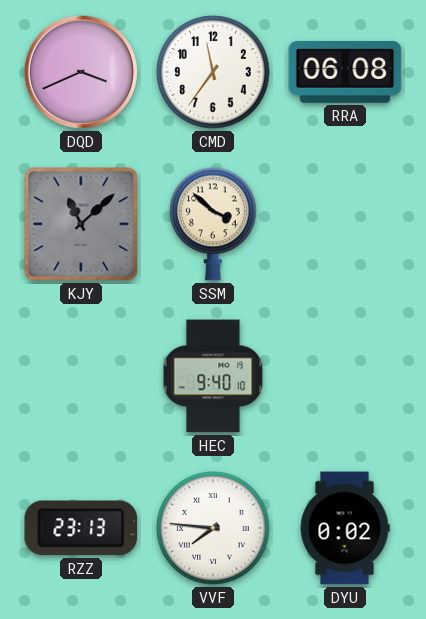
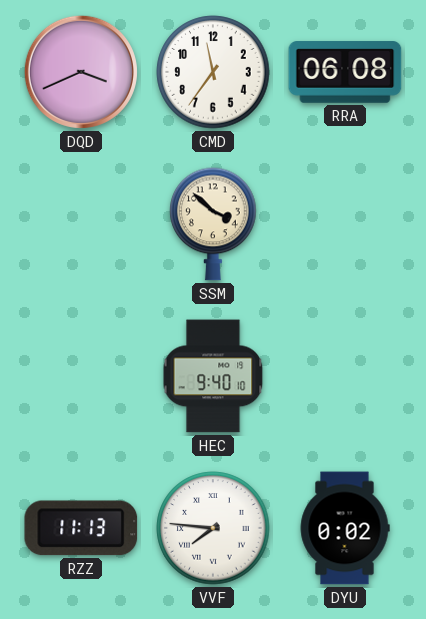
KJY: 11:08 -> none
RZZ: 23:13 -> 11:13
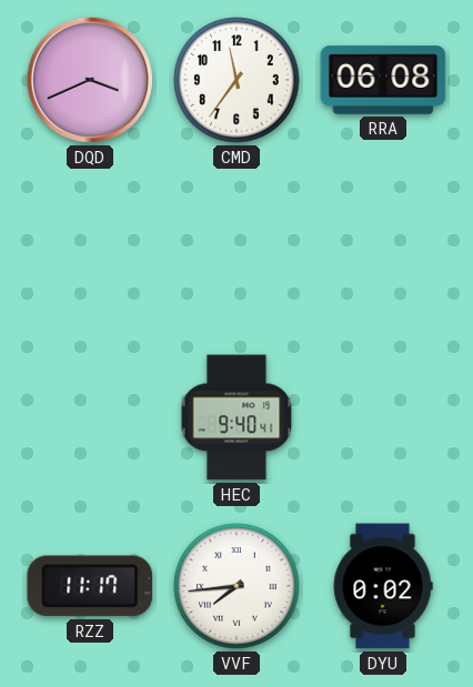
SSM: 3:52 -> none
HEC: 9:40:10 -> 9:40:41
RZZ: 11:13 -> 11:17
VVF: 7:46 -> 7:44
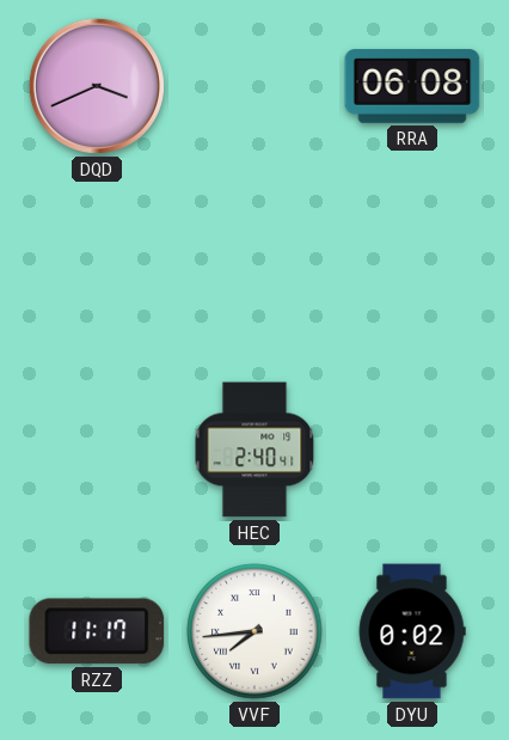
CMD: 11:36 -> none
HEC: 9:40 -> 2:40
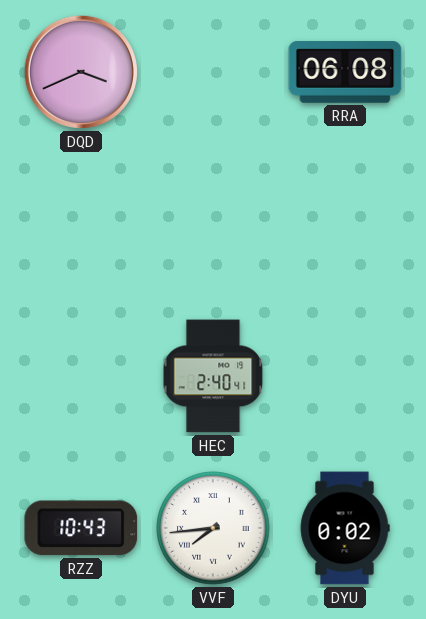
RZZ: 11:17 -> 10:43
